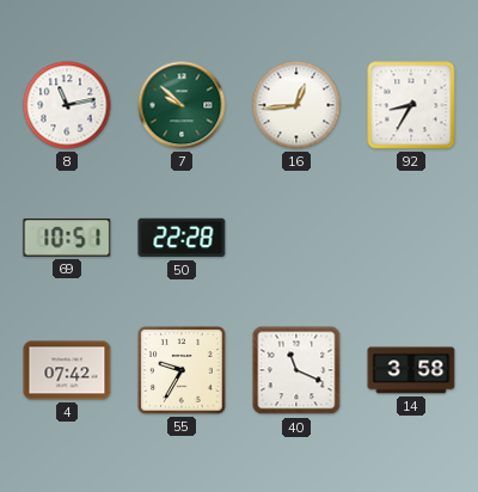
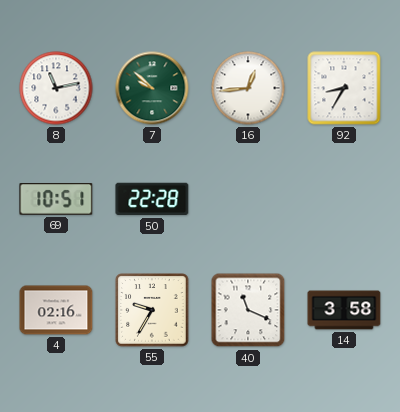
4: 07:42 -> 02:16
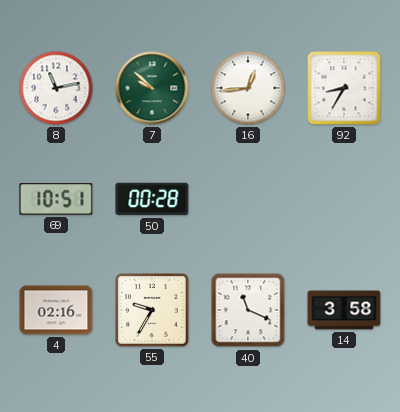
50: 22:28 -> 00:28
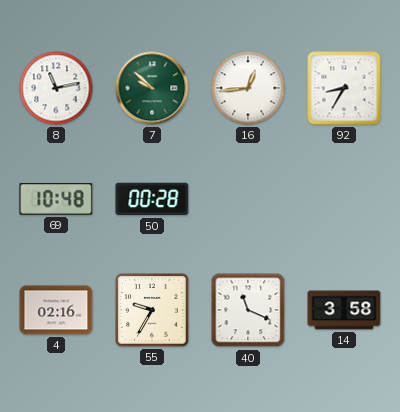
69: 10:51 -> 10:48
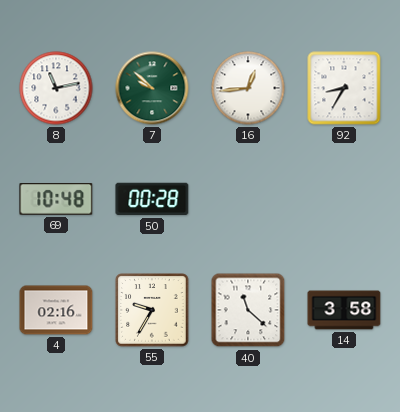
40: 11:19 -> 11:22
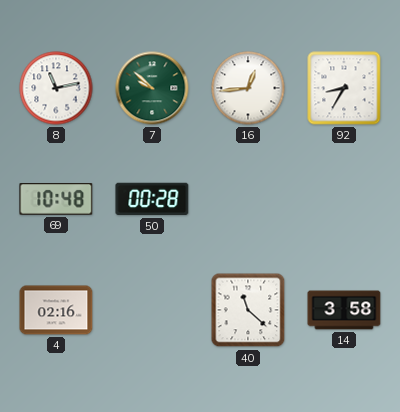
55: 9:35 -> none
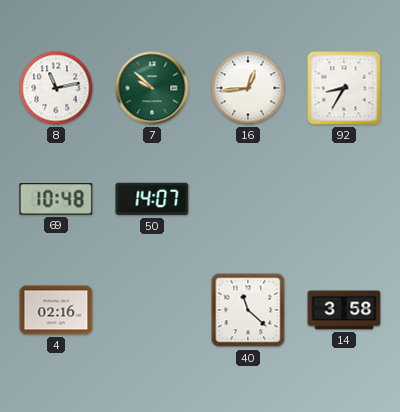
50: 00:28 -> 14:07
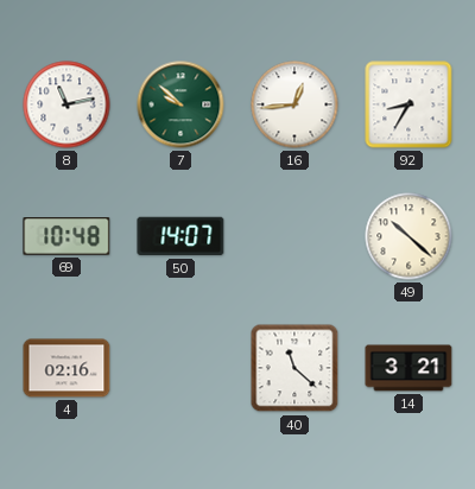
49: none -> 10:22
14: 3:58 -> 3:21
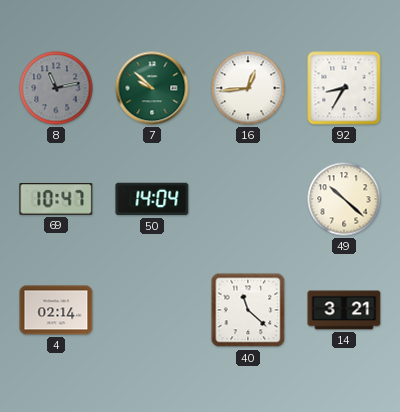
8 dial: white -> grey
69: 10:48 -> 10:47
50: 14:07 -> 14:04
4: 02:16 -> 02:14
